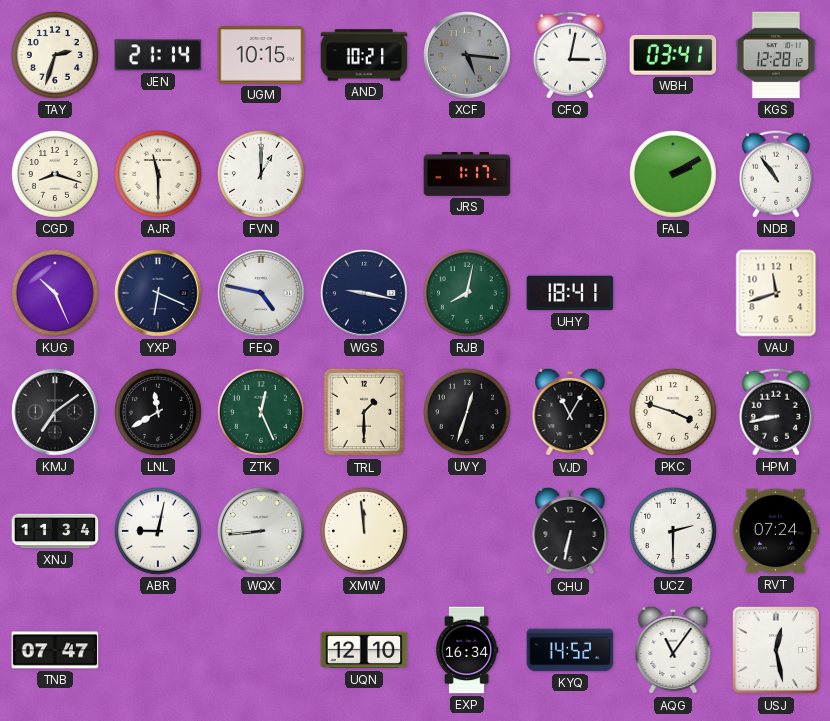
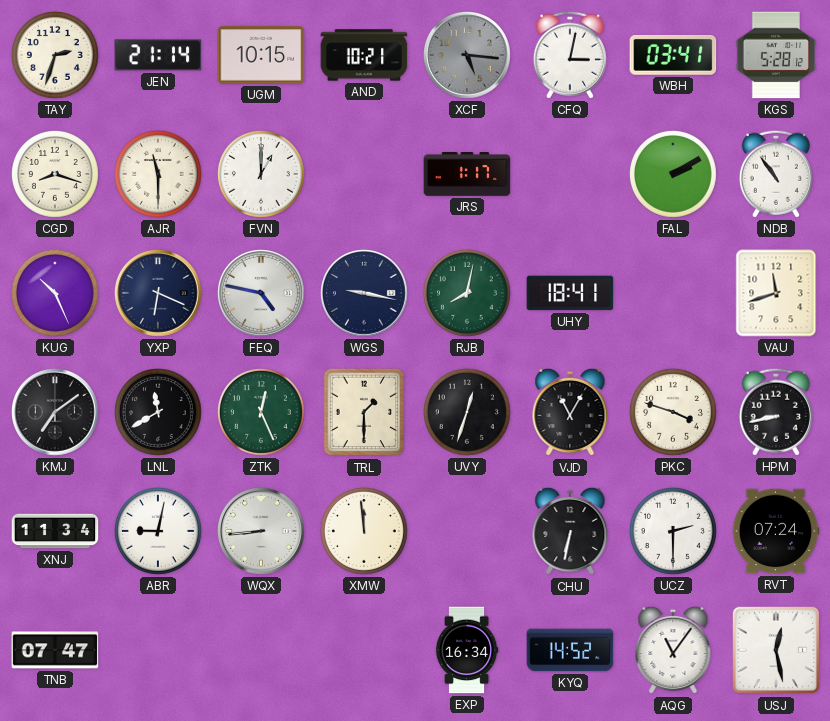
KGS: 12:28 -> 5:28
UQN: 12:10 -> none
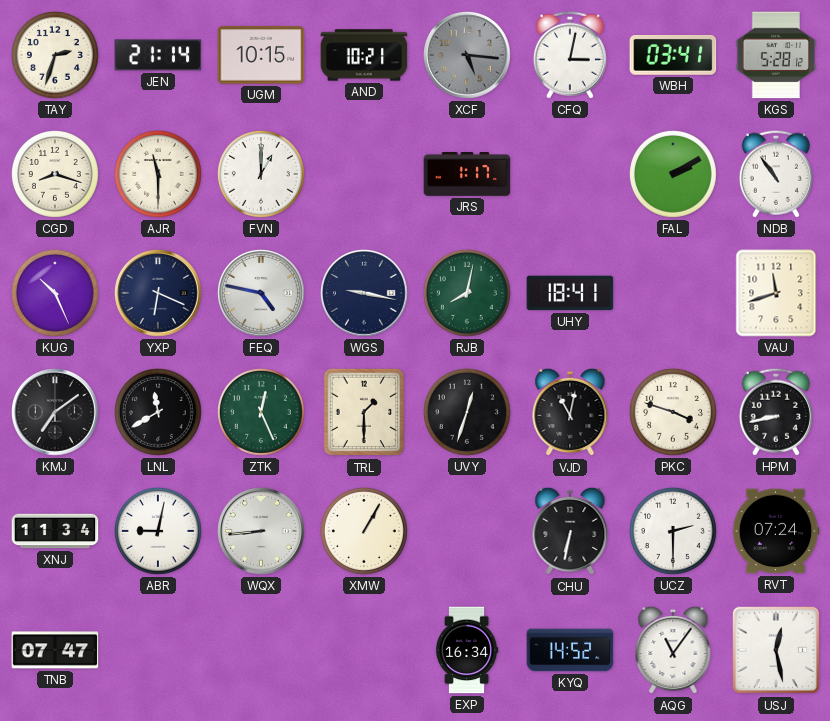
VJD: 11:05 -> 11:02
XMW: 11:59 -> 1:05
